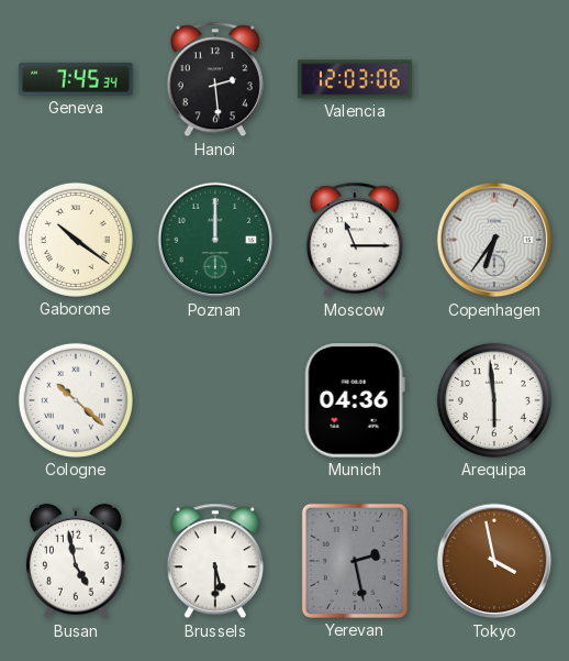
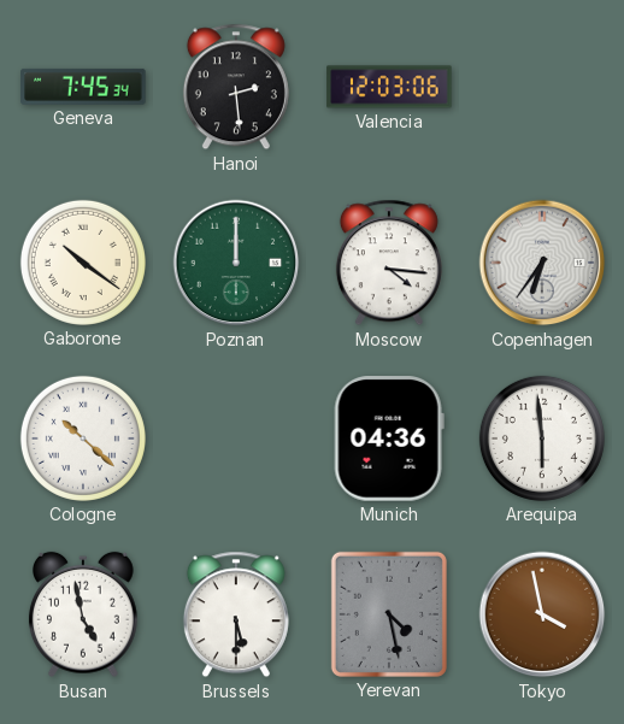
Moscow: 11:15 -> 4:16
Yerevan: 2:28 -> 4:28
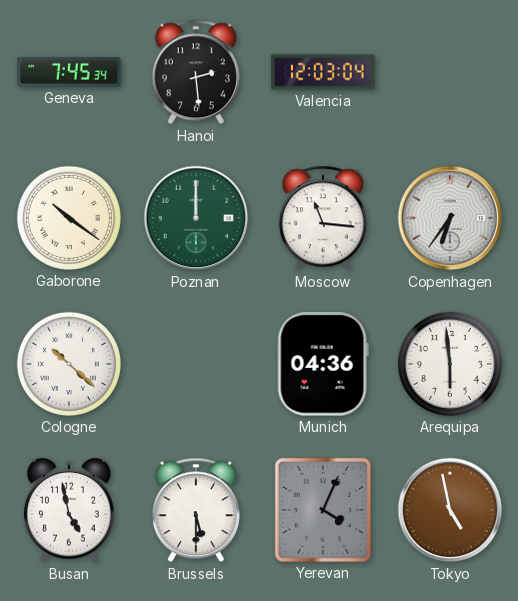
Valencia: 12:03:06 -> 12:03:04
Moscow: 4:16 -> 11:16
Yerevan: 4:28 -> 4:04
Tokyo: 3:58 -> 4:58
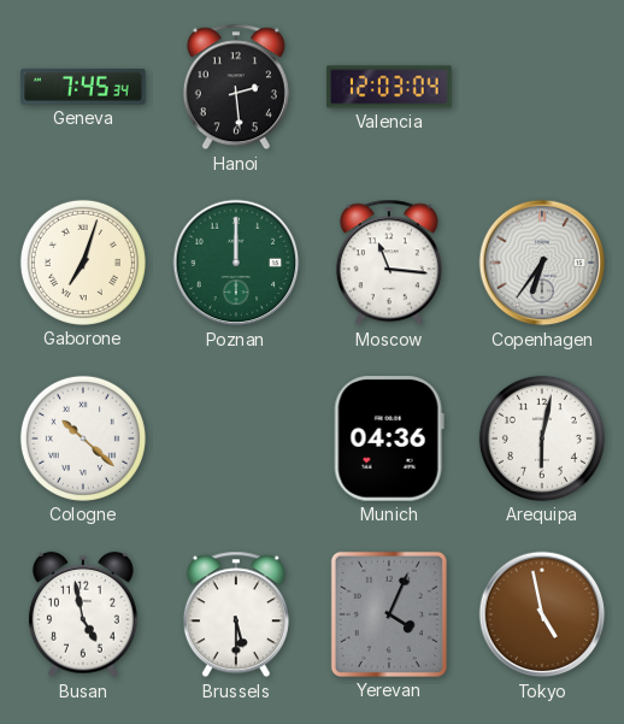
Gaborone: 10:21 -> 7:03
Arequipa: 5:59 -> 6:02
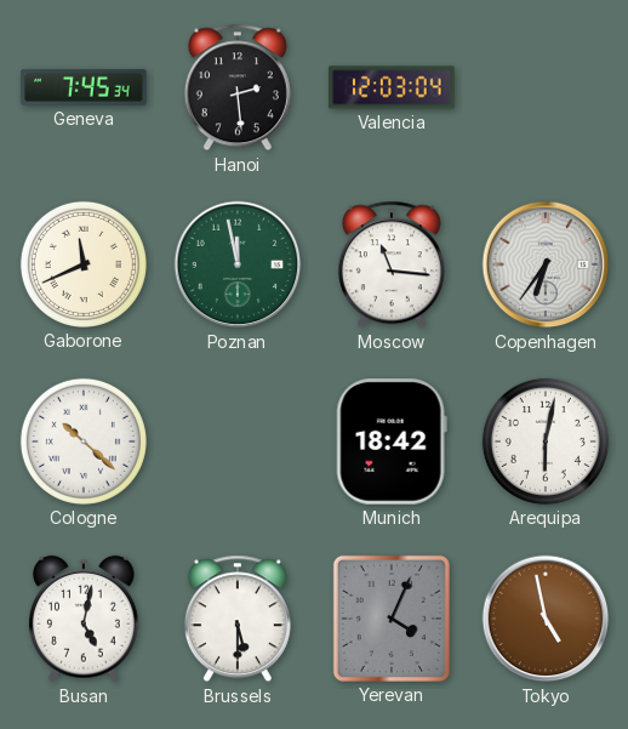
Gaborone: 7:03 -> 11:41
Poznan: 12:00 -> 11:58
Munich: 04:36 -> 18:42
Busan: 4:58 -> 5:02
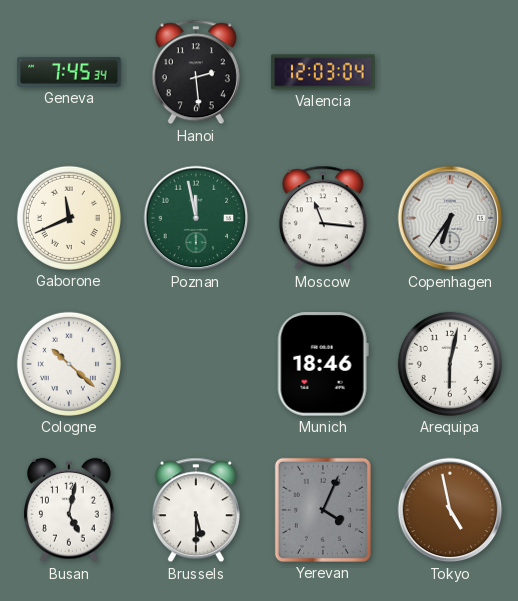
Munich: 18:42 -> 18:46
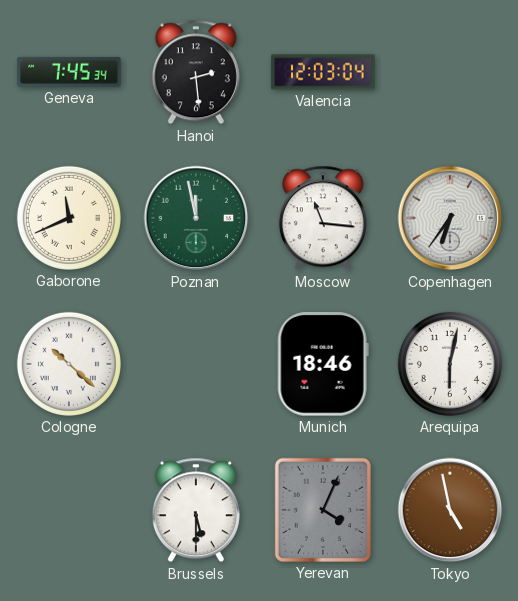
Busan: 5:02 -> none
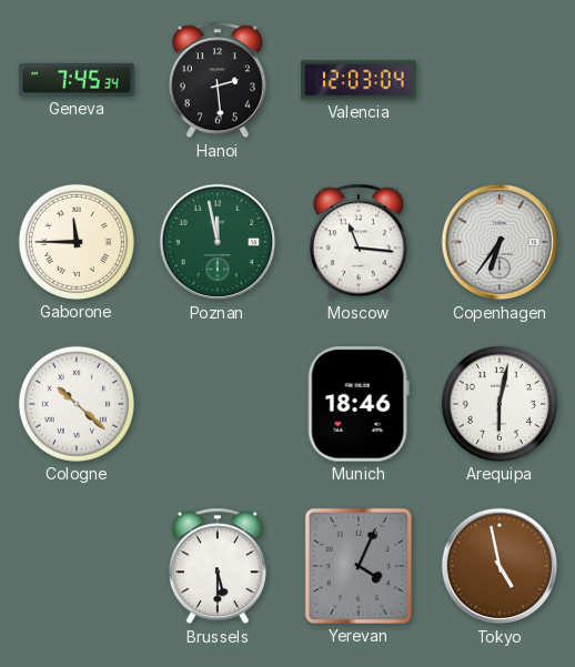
Gaborone: 11:41 -> 11:45
